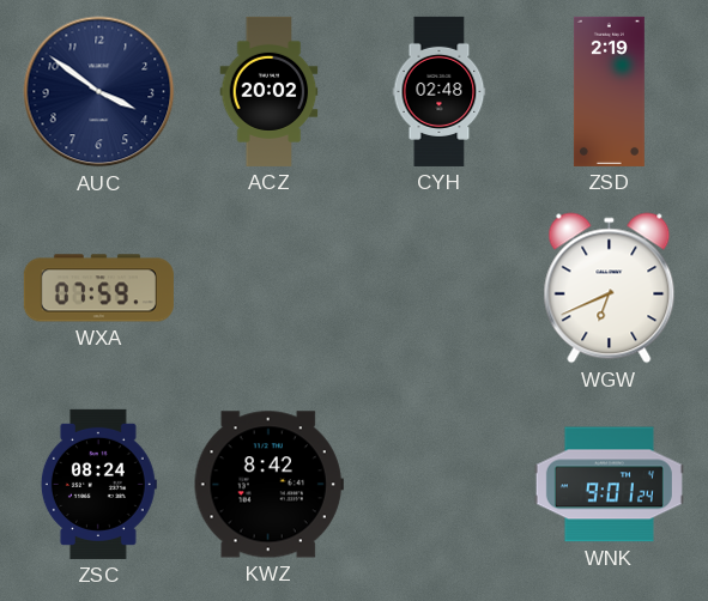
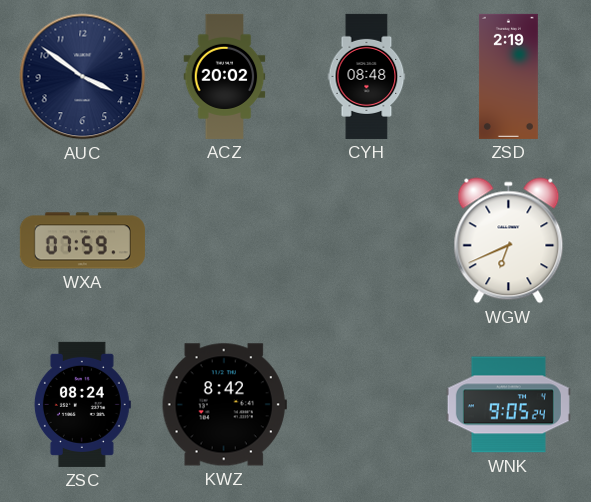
CYH: 02:48 -> 08:48
WNK: 9:01 -> 9:05
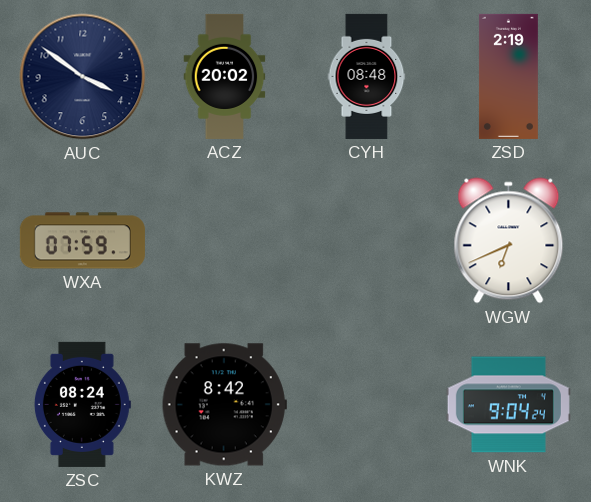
WNK: 9:05 -> 9:04
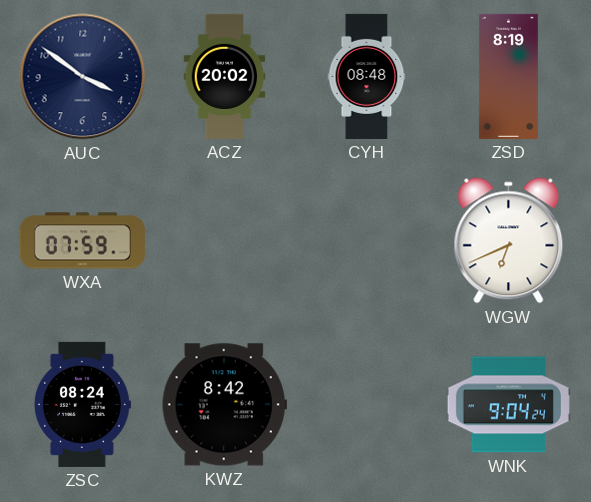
ZSD: 2:19 -> 8:19
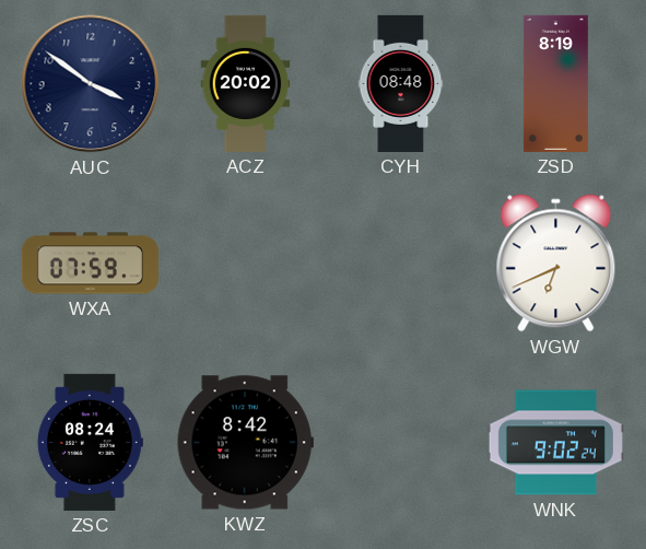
WNK: 9:04 -> 9:02
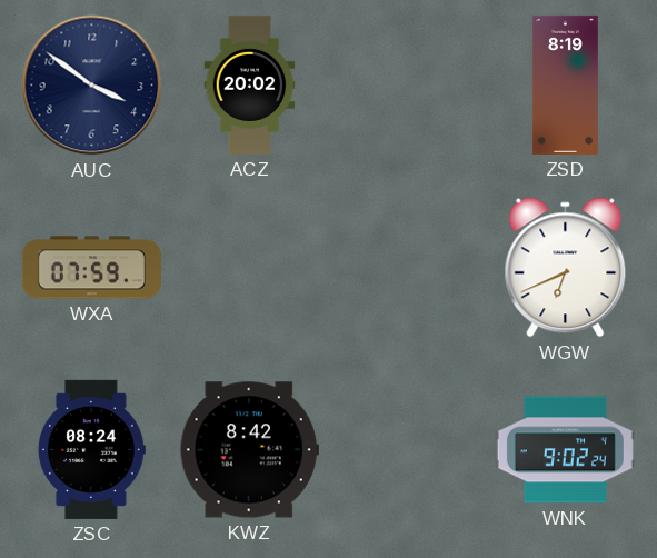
CYH: 08:48 -> none
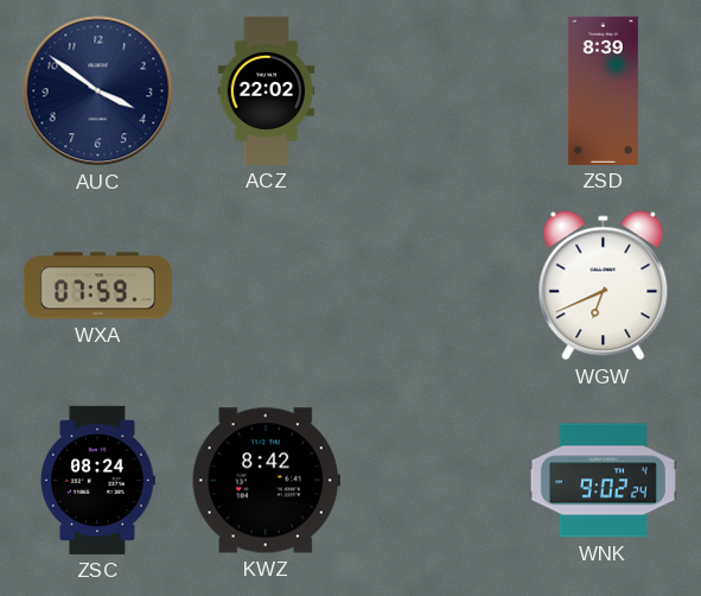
ACZ: 20:02 -> 22:02
ZSD: 8:19 -> 8:39
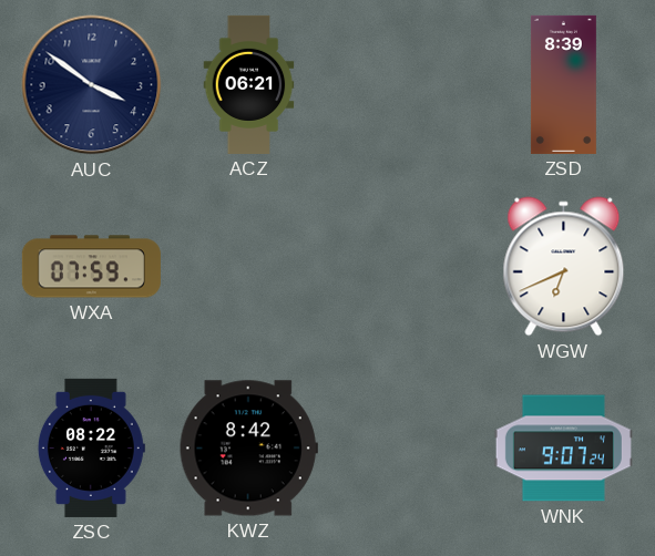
ACZ: 22:02 -> 06:21
ZSC: 08:24 -> 08:22
WNK: 9:02 -> 9:07
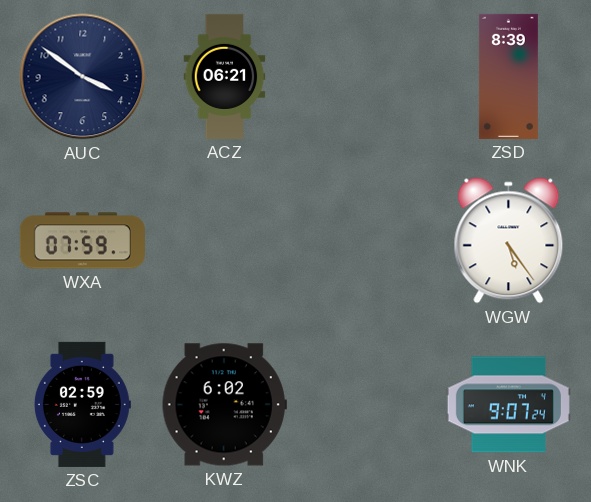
WGW: 6:41 -> 5:24
ZSC: 08:22 -> 02:59
KWZ: 8:42 -> 6:02
